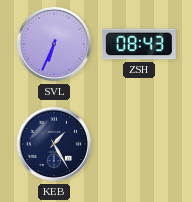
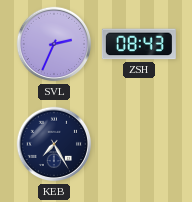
SVL: 6:34 -> 2:34
KEB: 1:25 -> 7:25
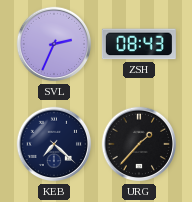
KEB: 7:25 -> 7:22
URG: none -> 1:37
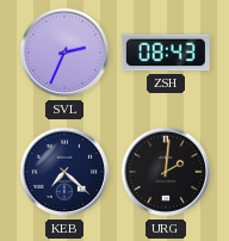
URG: 1:37 -> 2:01
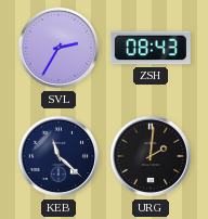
SVL: 2:34 -> 2:35
KEB: 7:22 -> 11:22
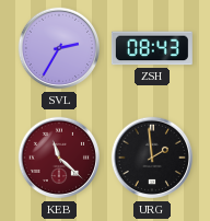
KEB dial: navy -> burgundy
URG: 2:01 -> 1:59
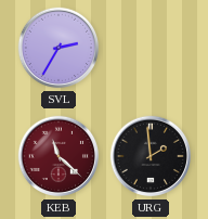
ZSH: 08:43 -> none
